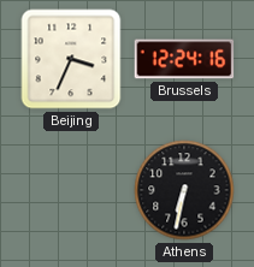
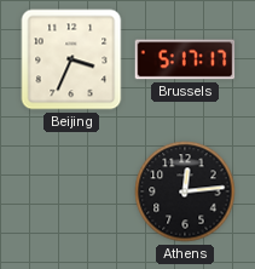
Brussels: 12:24 -> 5:17
Athens: 6:32 -> 12:14
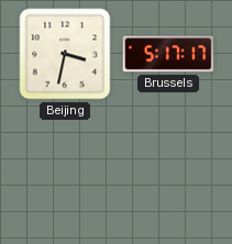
Beijing: 3:34 -> 3:32
Athens: 12:14 -> none
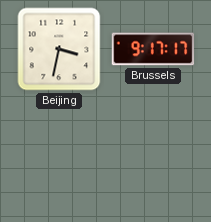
Brussels: 5:17 -> 9:17
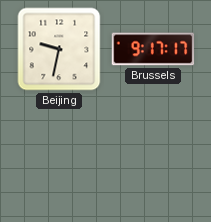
Beijing: 3:32 -> 9:32
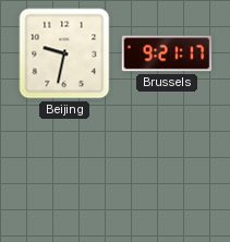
Brussels: 9:17 -> 9:21
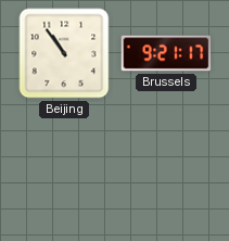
Beijing: 9:32 -> 10:54
